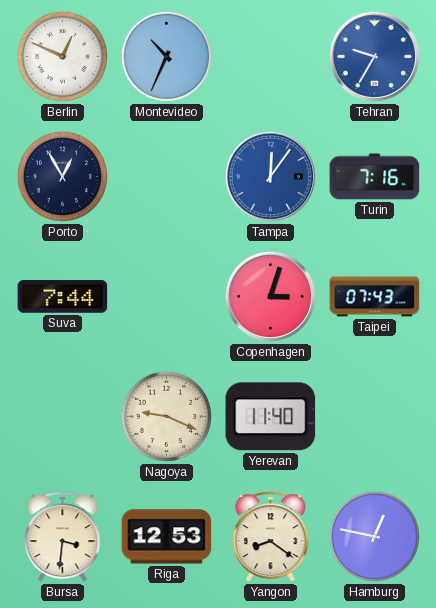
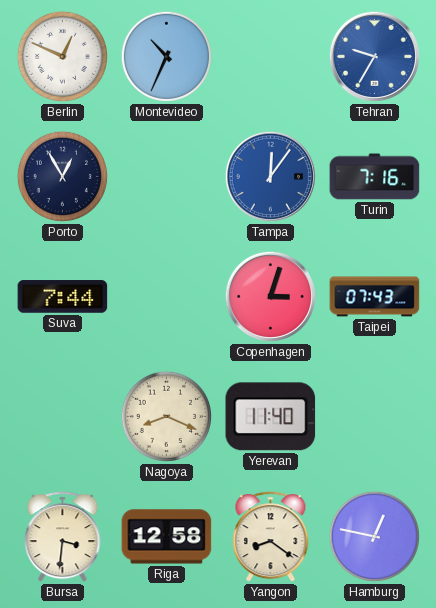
Nagoya: 9:19 -> 8:19
Riga: 12:53 -> 12:58
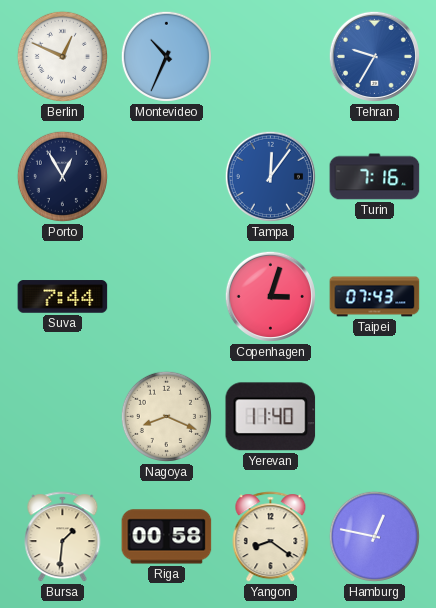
Bursa: 3:31 -> 1:31
Riga: 12:58 -> 00:58
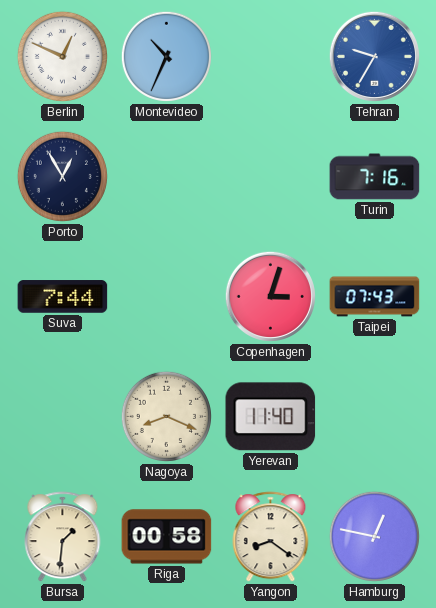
Tampa: 12:06 -> none
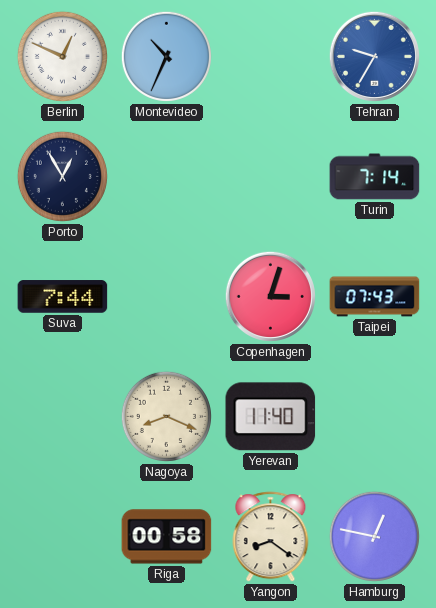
Turin: 7:16 -> 7:14
Bursa: 1:31 -> none
